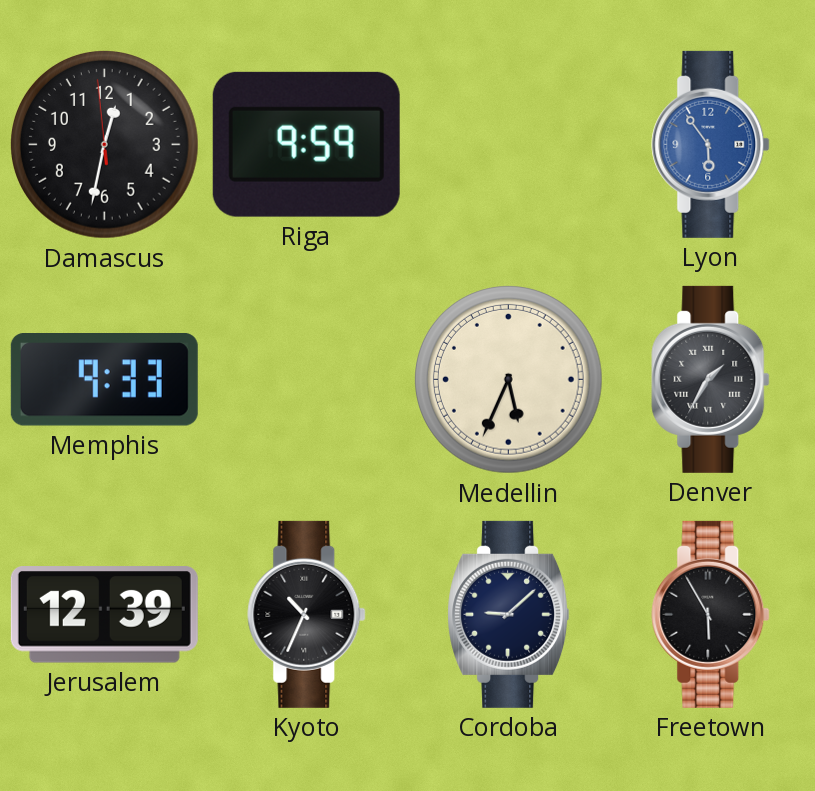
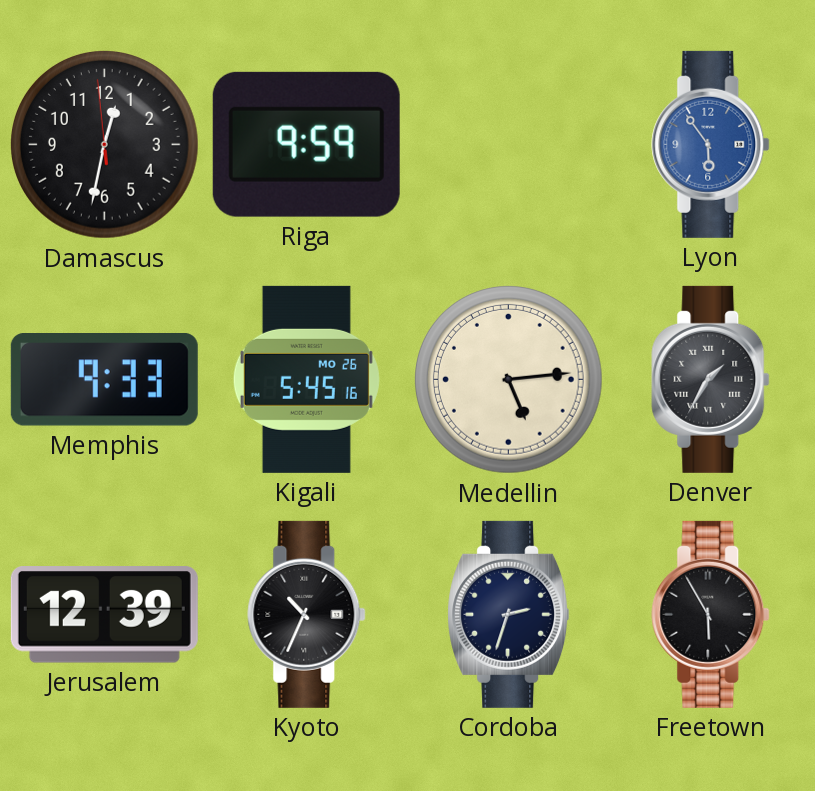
Kigali: none -> 5:45
Medellin: 5:34 -> 5:14
Cordoba: 9:08 -> 2:33
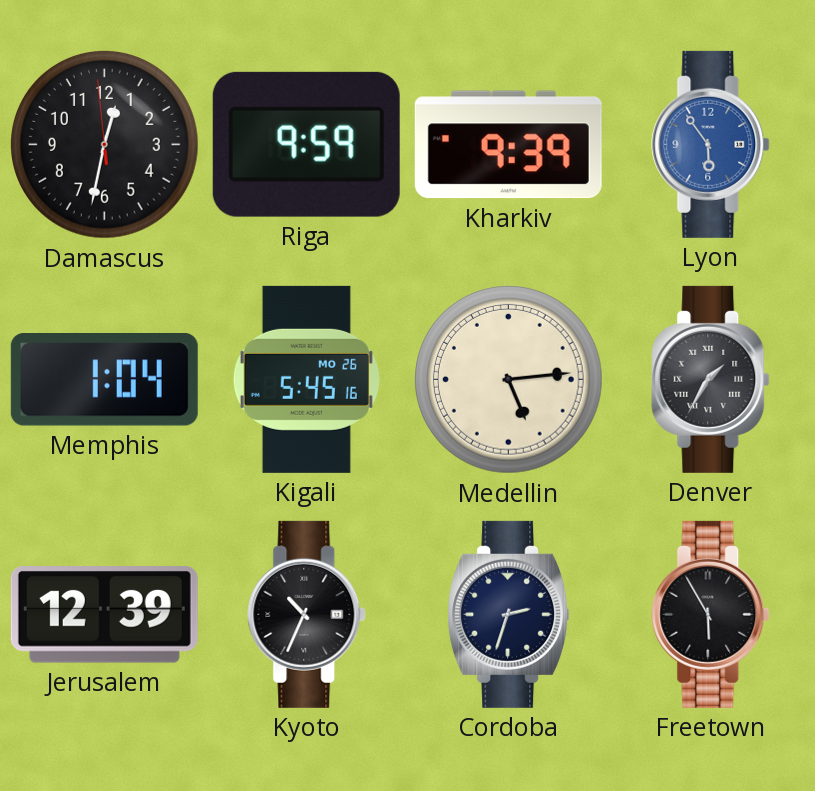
Kharkiv: none -> 9:39
Memphis: 9:33 -> 1:04
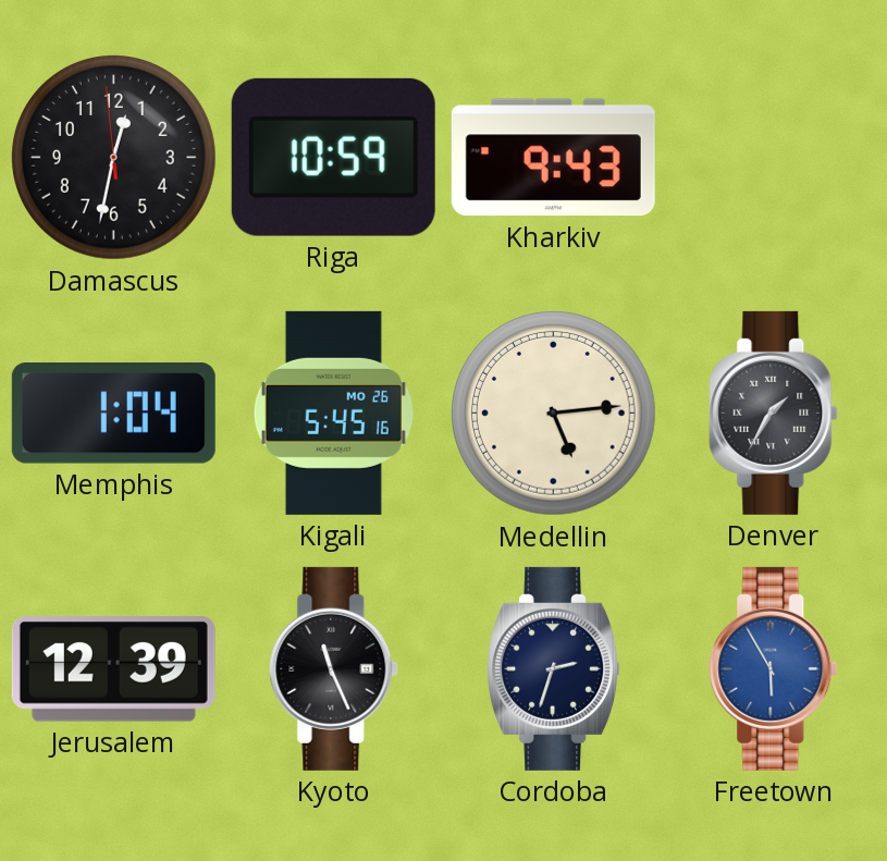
Riga: 9:59 -> 10:59
Kharkiv: 9:39 -> 9:43
Lyon: 5:54 -> none
Kyoto: 10:34 -> 11:26
Freetown dial: black -> blue
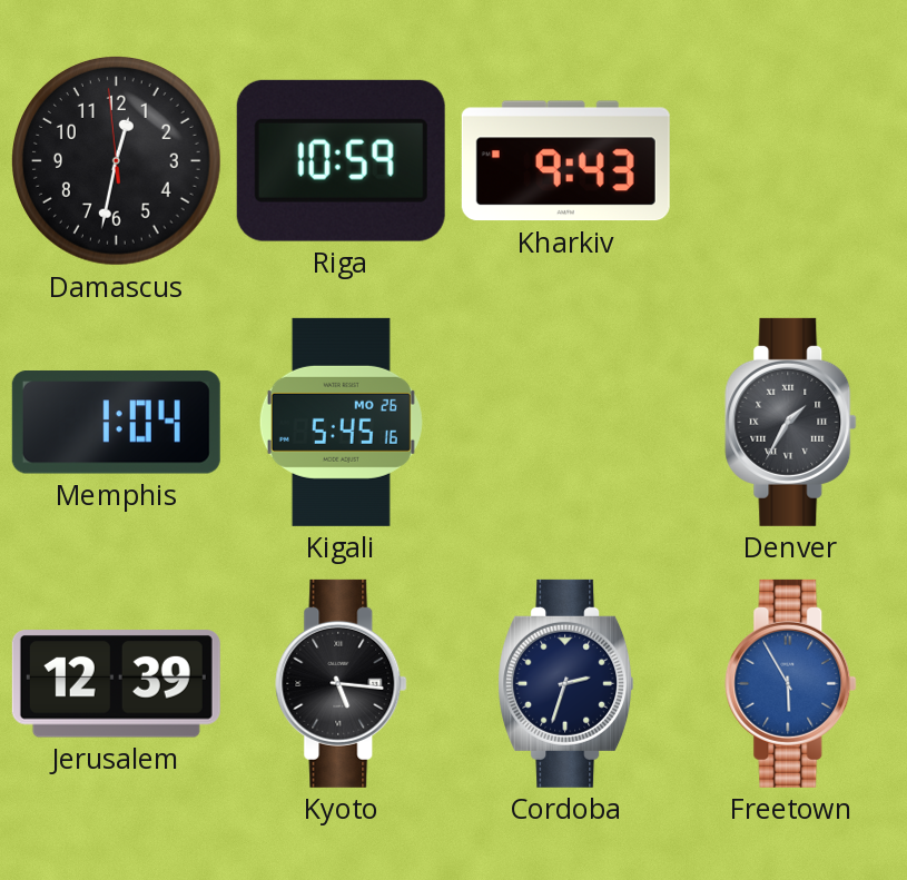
Medellin: 5:14 -> none
Kyoto: 11:26 -> 5:16
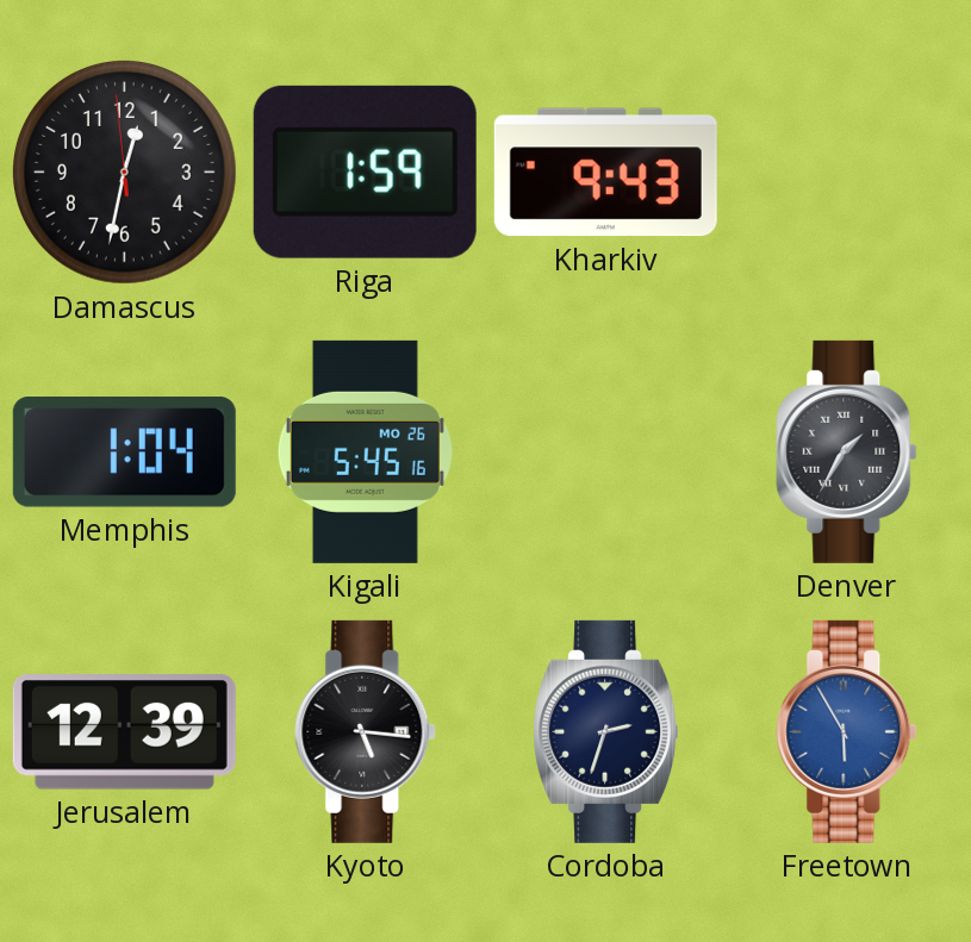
Riga: 10:59 -> 1:59
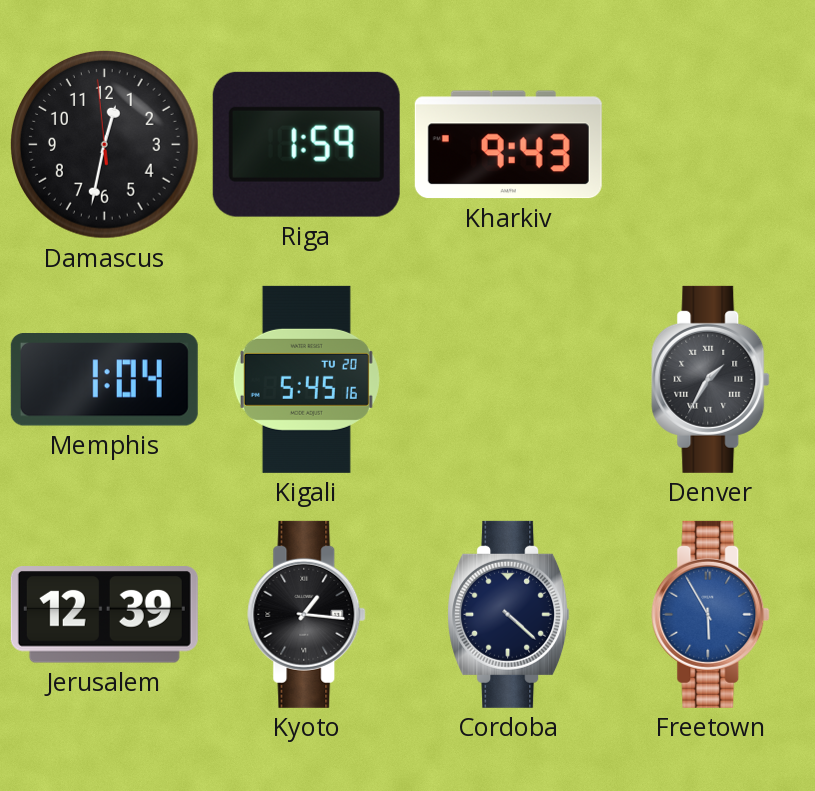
Kigali date: MO 26 -> TU 20
Kyoto: 5:16 -> 1:16
Cordoba: 2:33 -> 4:22
